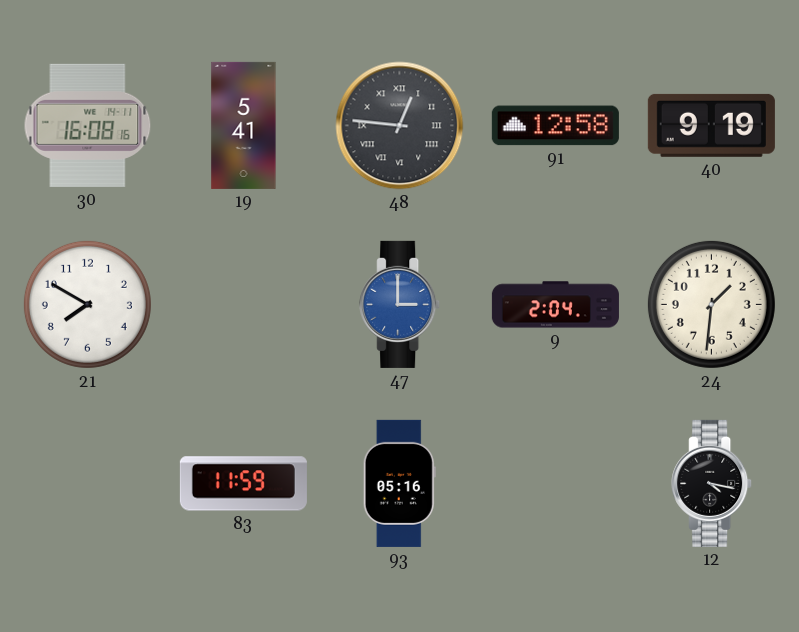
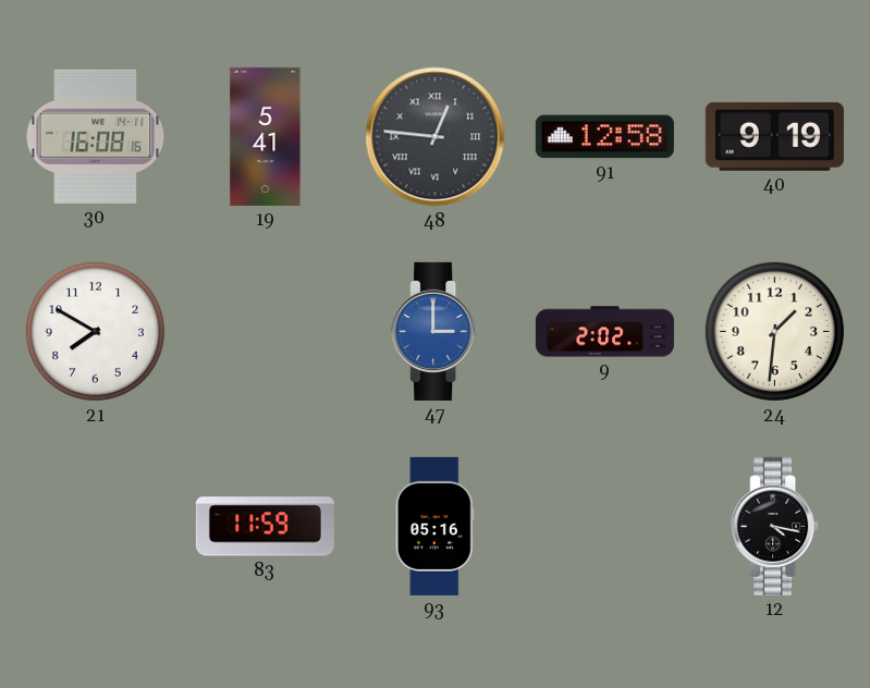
9: 2:04 -> 2:02
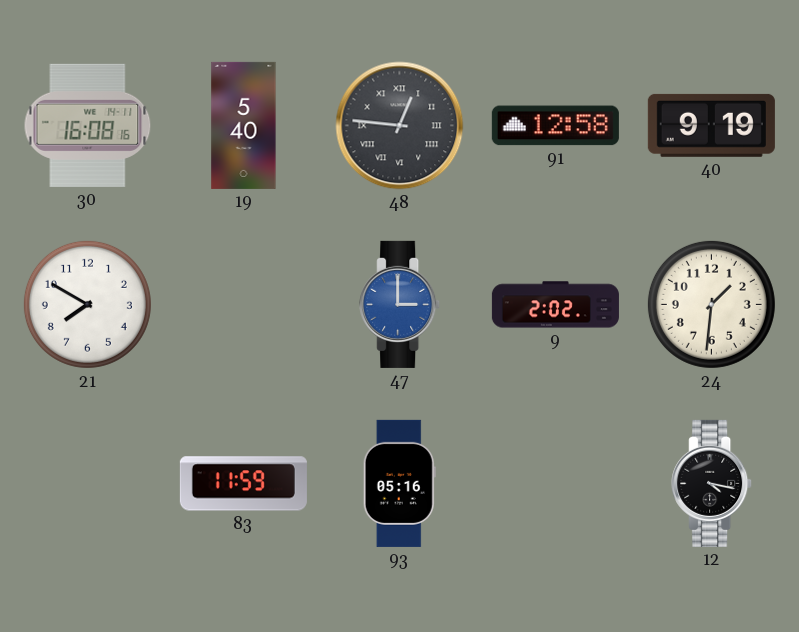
19: 5:41 -> 5:40
